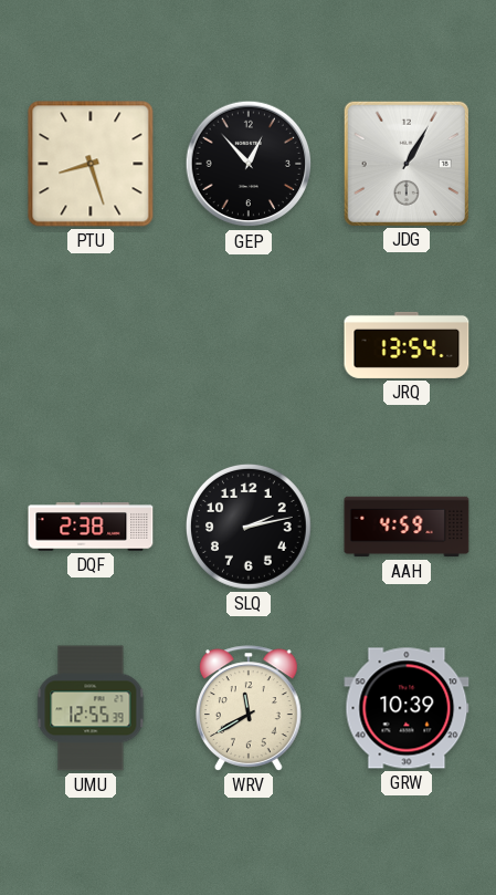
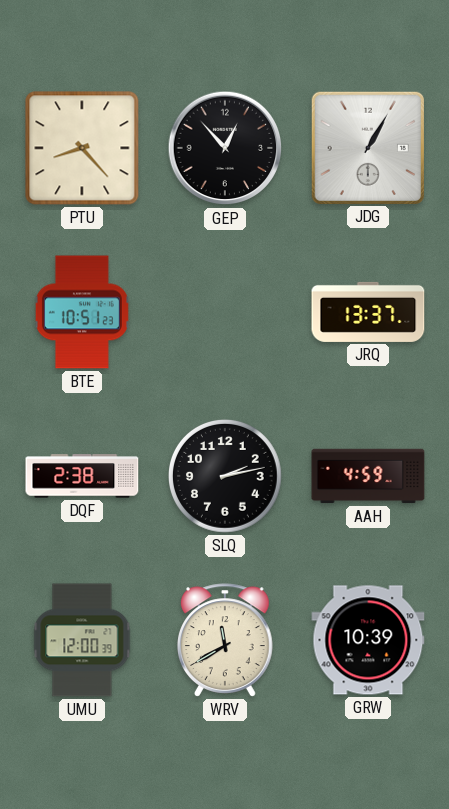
PTU: 8:27 -> 8:23
BTE: none -> 10:51
JRQ: 13:54 -> 13:37
UMU: 12:55 -> 12:00
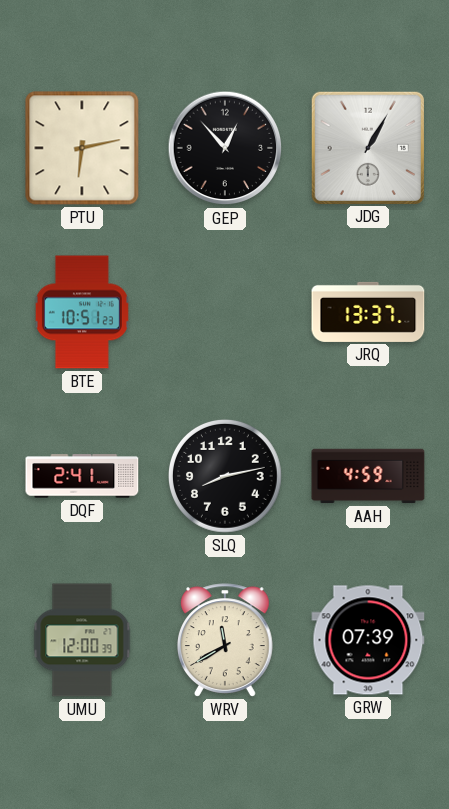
PTU: 8:23 -> 6:13
DQF: 2:38 -> 2:41
SLQ: 2:13 -> 8:13
GRW: 10:39 -> 07:39
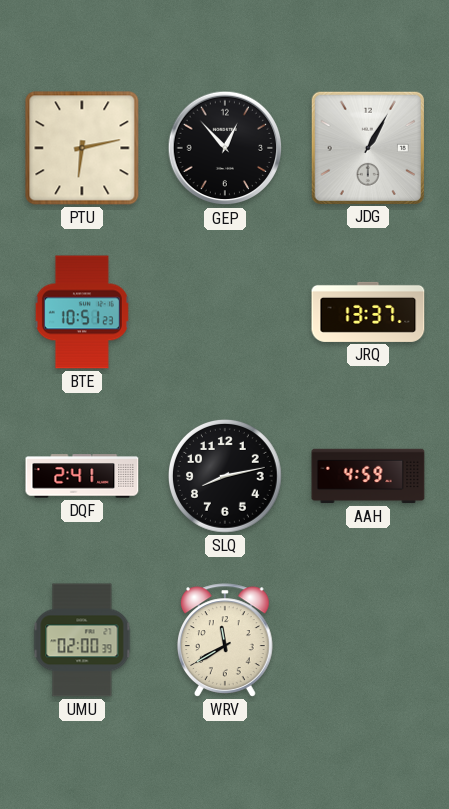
UMU: 12:00 -> 02:00
GRW: 07:39 -> none
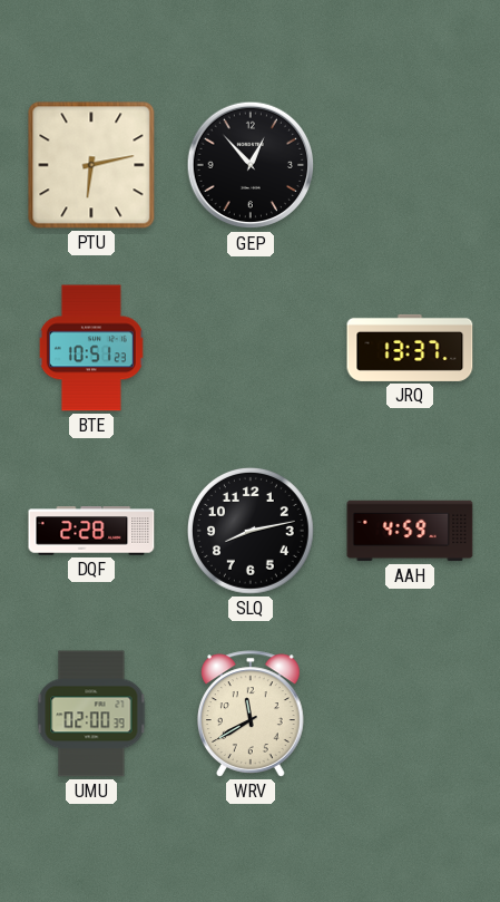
JDG: 1:05 -> none
DQF: 2:41 -> 2:28
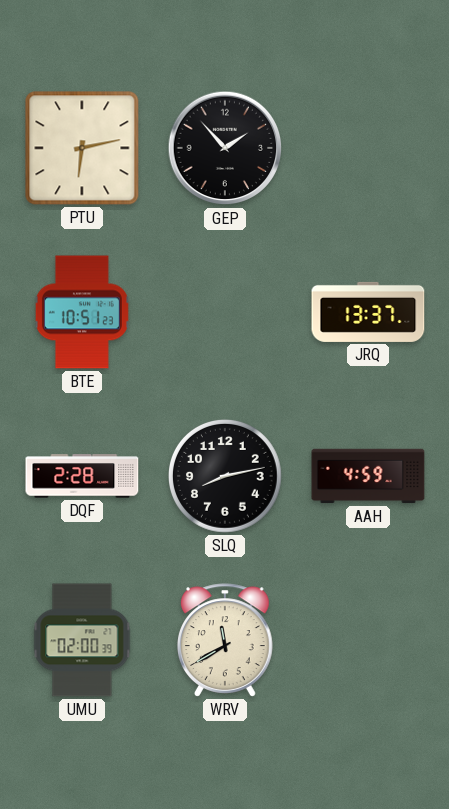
GEP: 12:53 -> 1:53
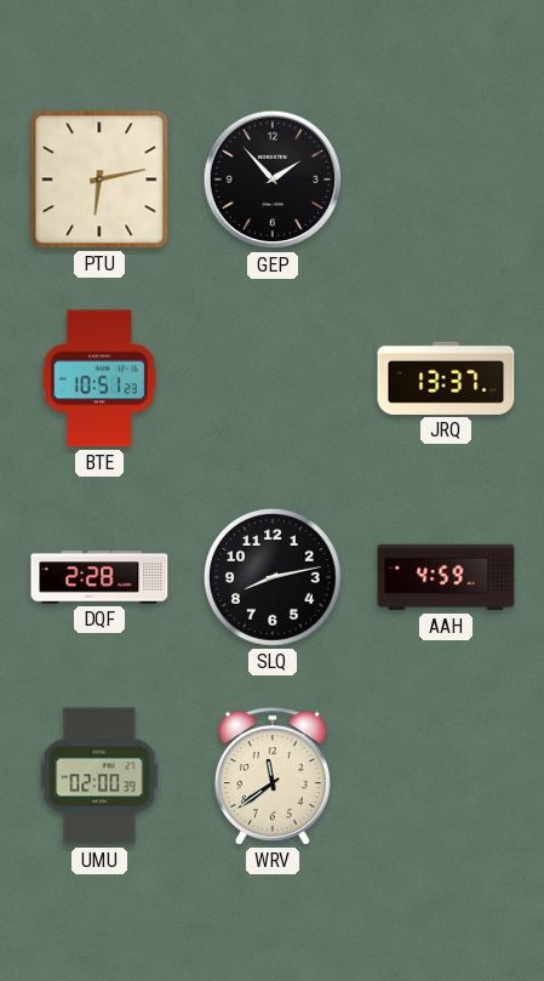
WRV: 11:40 -> 11:39
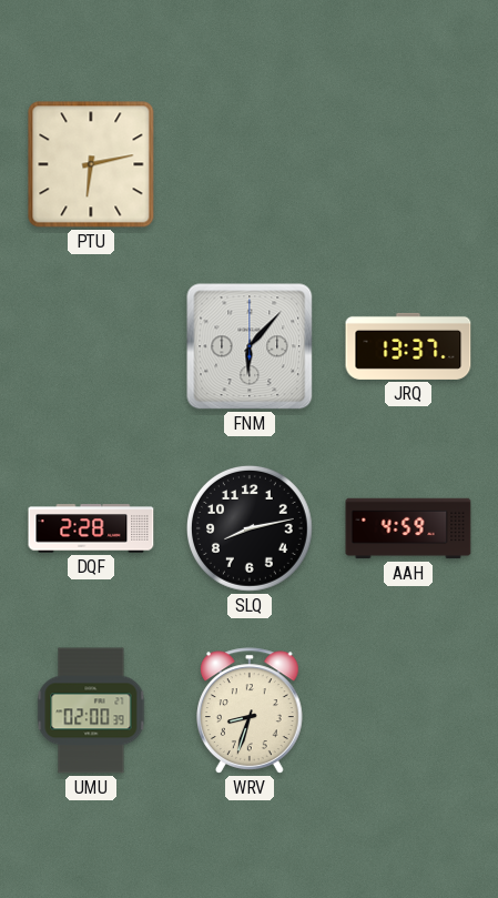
GEP: 1:53 -> none
BTE: 10:51 -> none
FNM: none -> 6:07
WRV: 11:39 -> 8:33
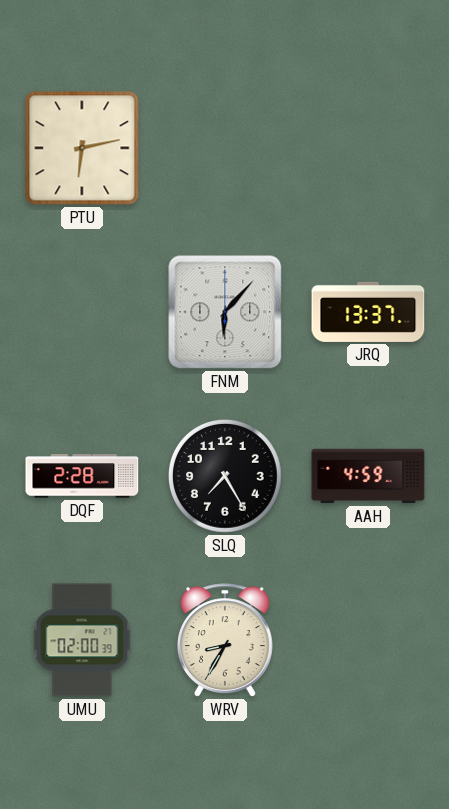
SLQ: 8:13 -> 7:25
WRV: 8:33 -> 8:35
